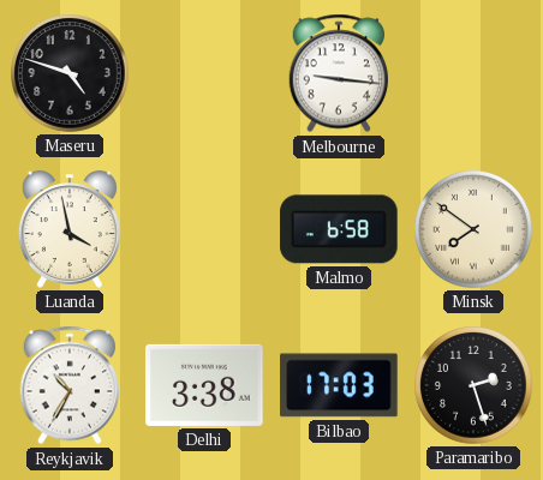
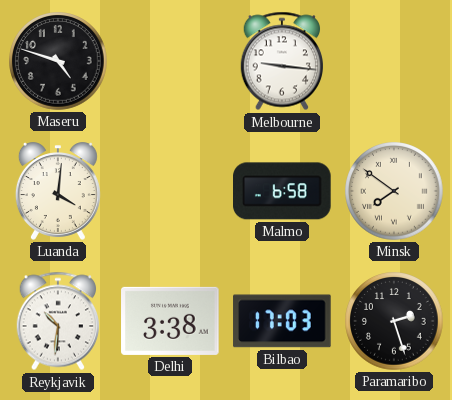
Luanda: 3:58 -> 4:01
Reykjavik: 10:35 -> 10:31
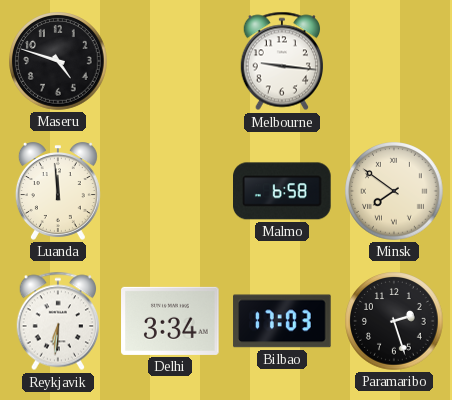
Luanda: 4:01 -> 11:59
Reykjavik: 10:31 -> 6:31
Delhi: 3:38 -> 3:34
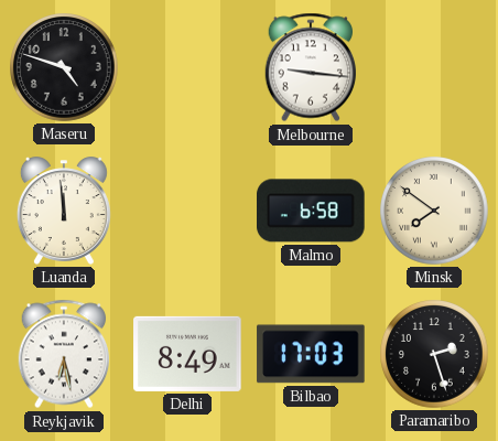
Reykjavik: 6:31 -> 6:28
Delhi: 3:34 -> 8:49
